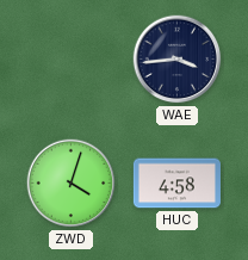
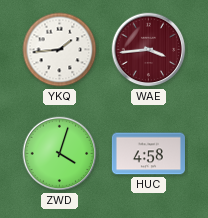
YKQ: none -> 1:44
WAE dial: navy -> burgundy
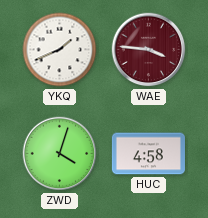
YKQ: 1:44 -> 1:41
WAE: 3:44 -> 3:46
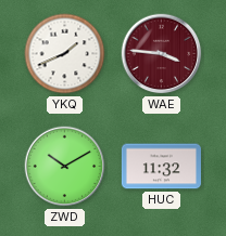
ZWD: 4:03 -> 10:10
HUC: 4:58 -> 11:32
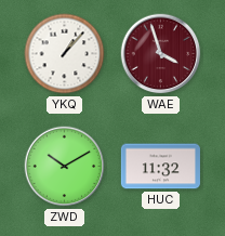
YKQ: 1:41 -> 1:07
WAE: 3:46 -> 3:57
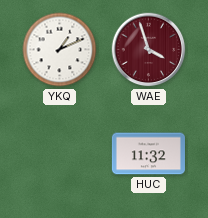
YKQ: 1:07 -> 1:11
ZWD: 10:10 -> none
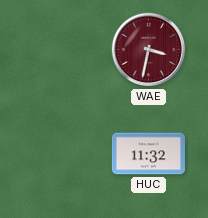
YKQ: 1:11 -> none
WAE: 3:57 -> 3:32
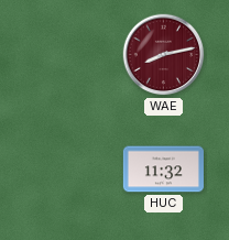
WAE: 3:32 -> 8:13
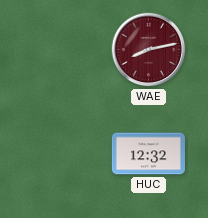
HUC: 11:32 -> 12:32
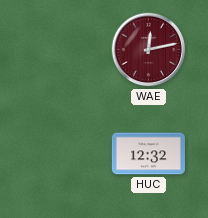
WAE: 8:13 -> 12:13
